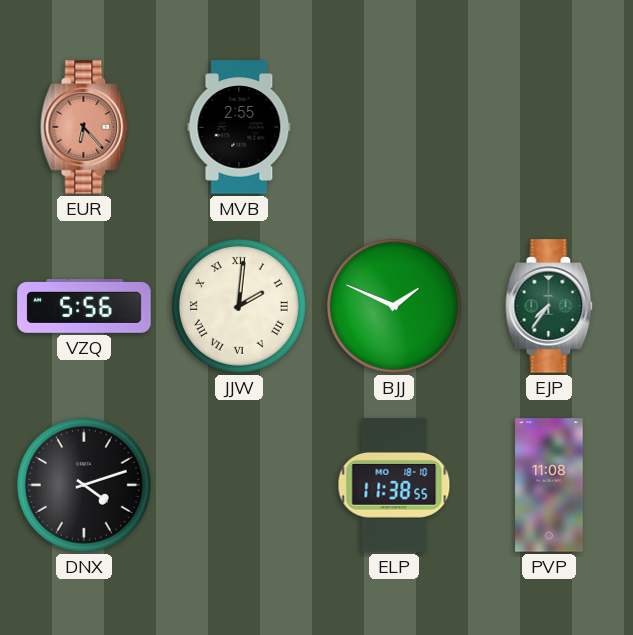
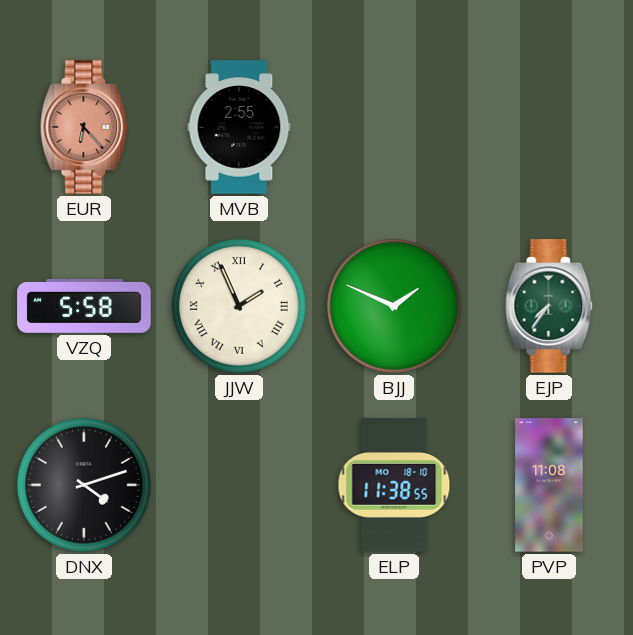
VZQ: 5:56 -> 5:58
JJW: 2:01 -> 1:56
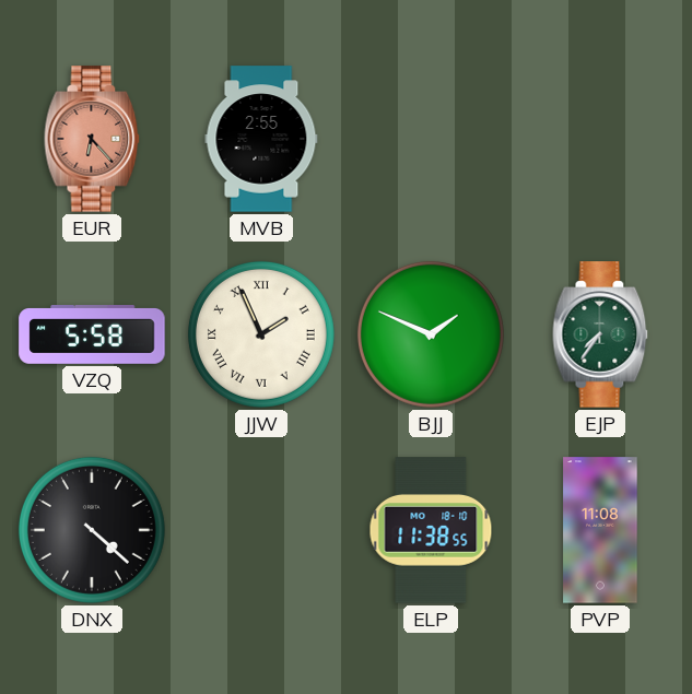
DNX: 4:12 -> 4:22
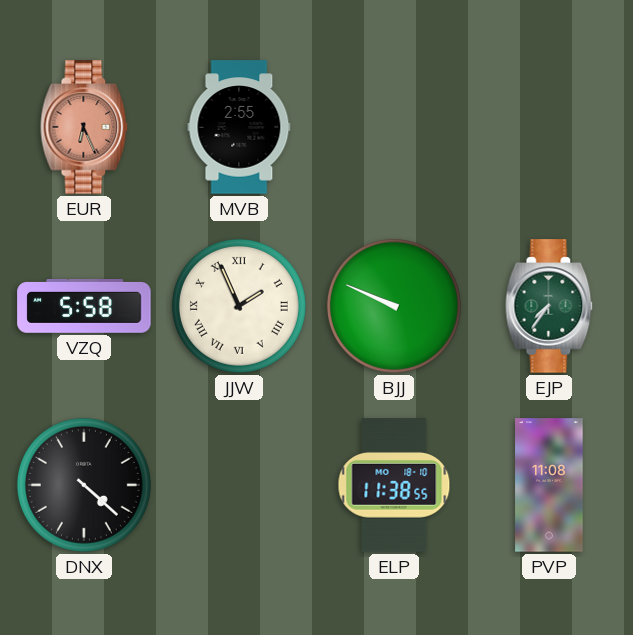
EUR: 6:23 -> 6:26
BJJ: 1:49 -> 9:49
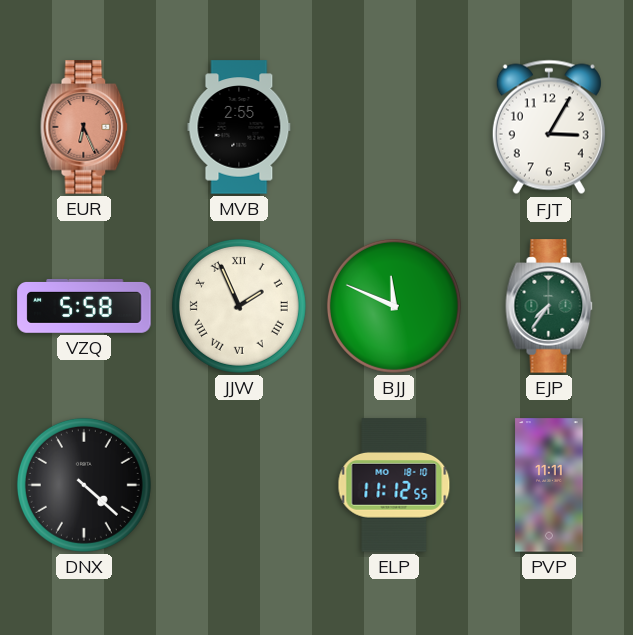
FJT: none -> 3:05
BJJ: 9:49 -> 11:49
ELP: 11:38 -> 11:12
PVP: 11:08 -> 11:11
